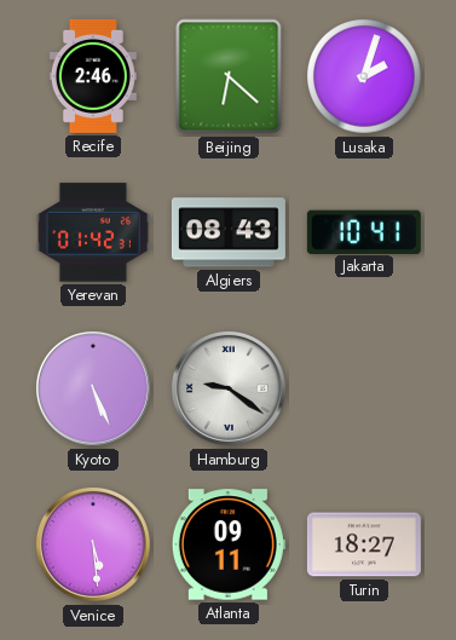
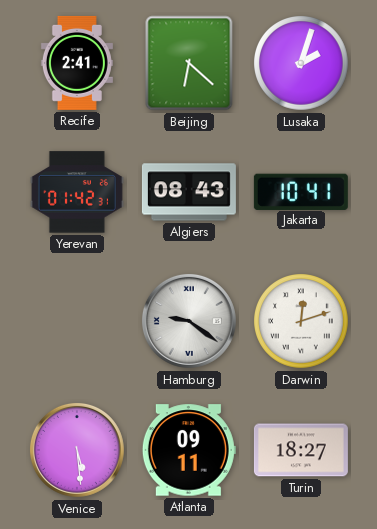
Recife: 2:46 -> 2:41
Kyoto: 5:26 -> none
Darwin: none -> 12:12
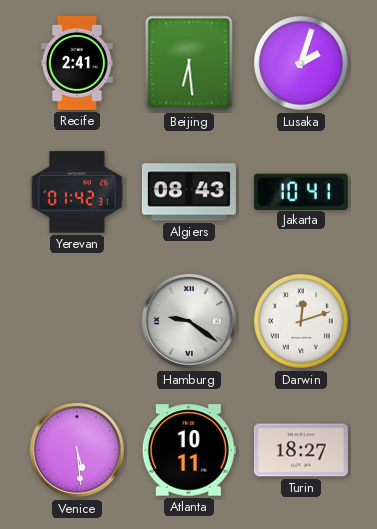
Beijing: 6:22 -> 6:29
Atlanta: 09:11 -> 10:11
